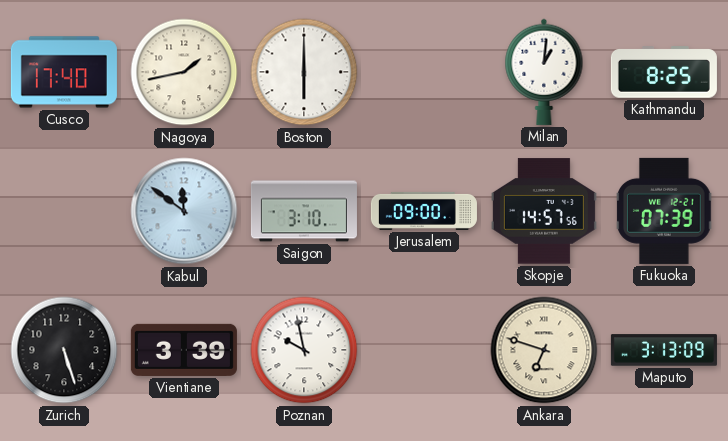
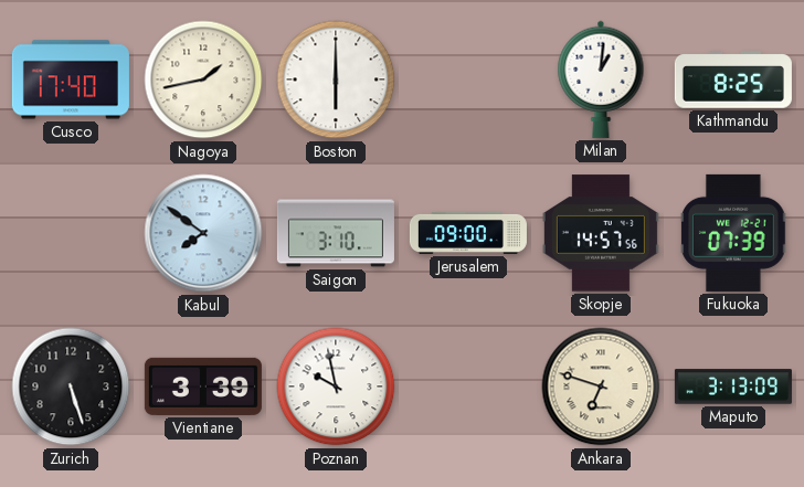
Kabul: 11:51 -> 7:51
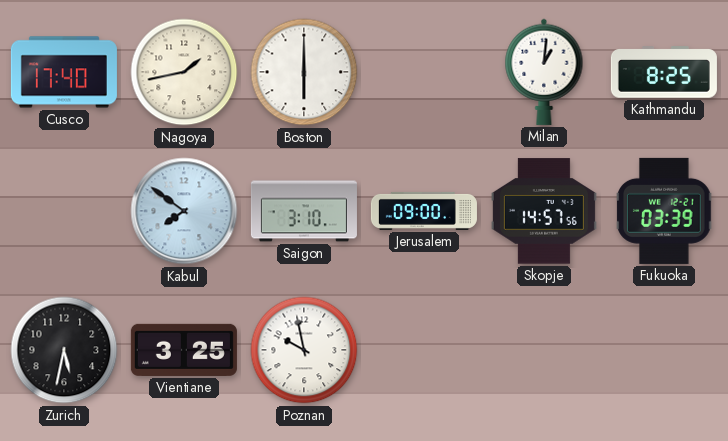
Fukuoka: 07:39 -> 03:39
Zurich: 5:27 -> 5:32
Vientiane: 3:39 -> 3:25
Ankara: 6:48 -> none
Maputo: 3:13 -> none
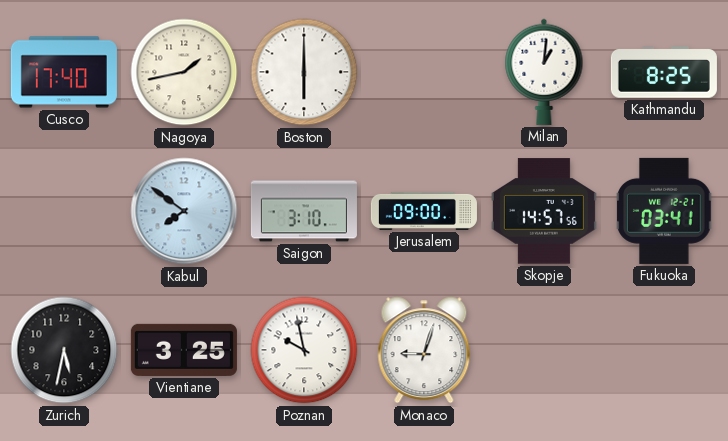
Fukuoka: 03:39 -> 03:41
Monaco: none -> 9:03
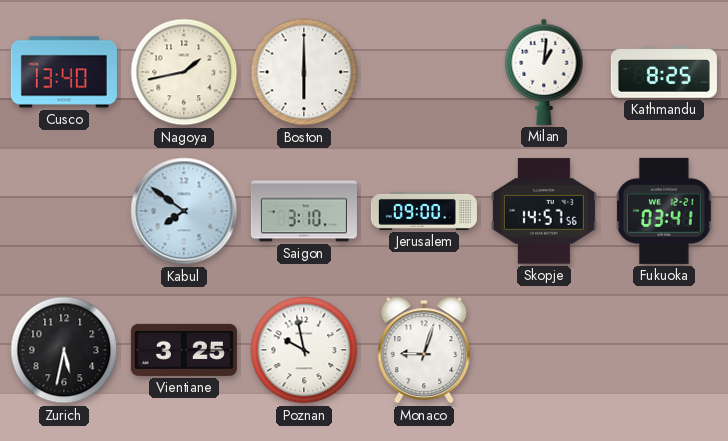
Cusco: 17:40 -> 13:40
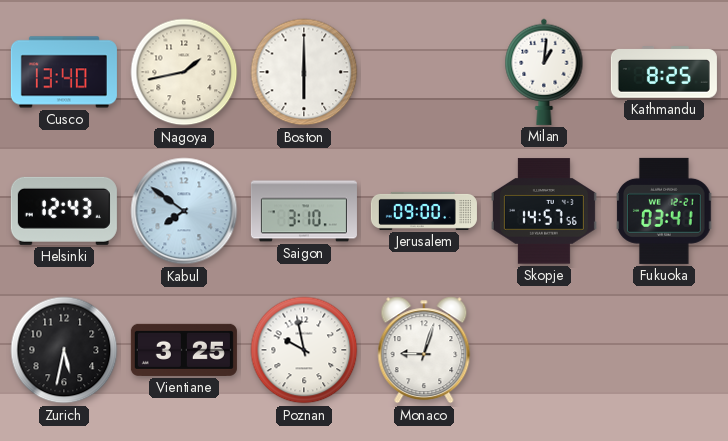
Helsinki: none -> 12:43
